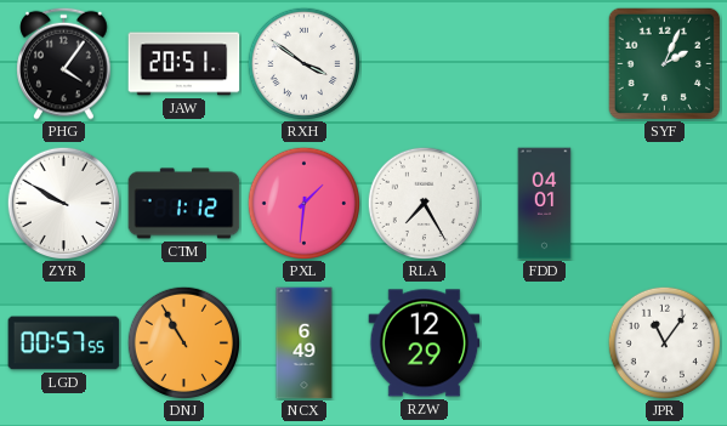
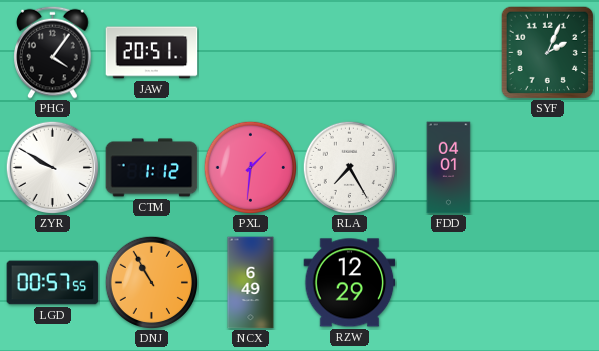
RXH: 3:51 -> none
JPR: 11:06 -> none
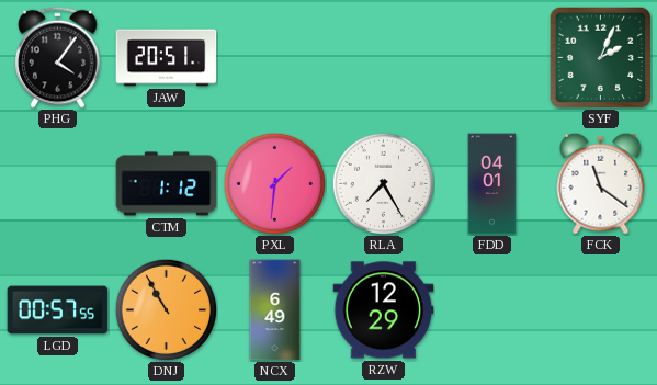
ZYR: 9:50 -> none
FCK: none -> 11:21
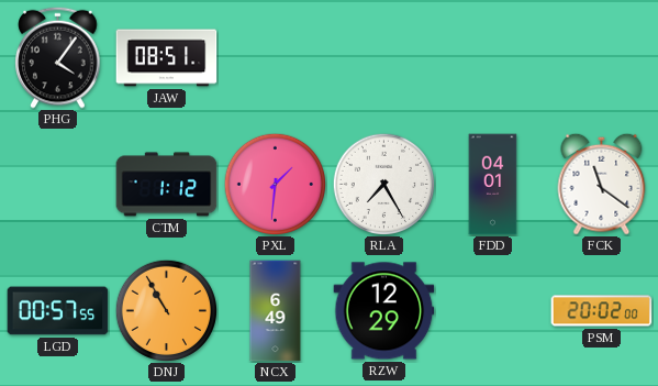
JAW: 20:51 -> 08:51
SYF: 2:04 -> none
PSM: none -> 20:02
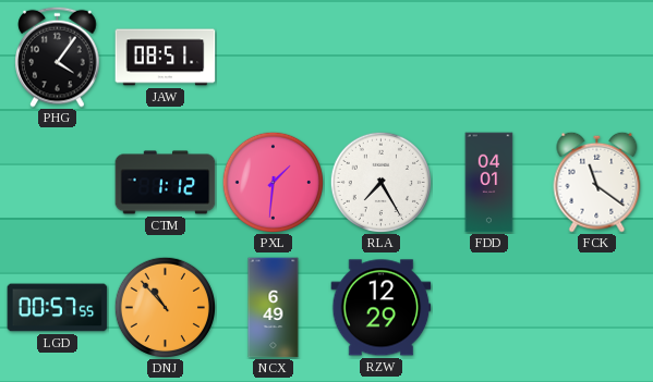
DNJ: 10:55 -> 10:53
PSM: 20:02 -> none
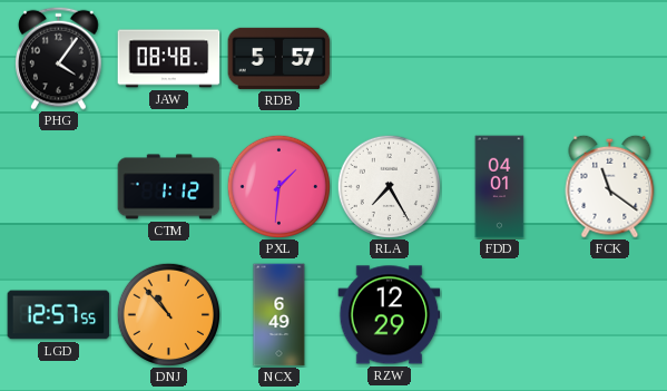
JAW: 08:51 -> 08:48
RDB: none -> 5:57
LGD: 00:57 -> 12:57
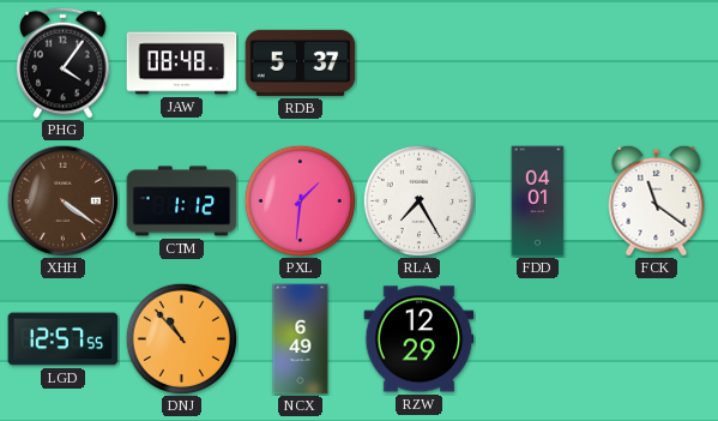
RDB: 5:57 -> 5:37
XHH: none -> 4:21
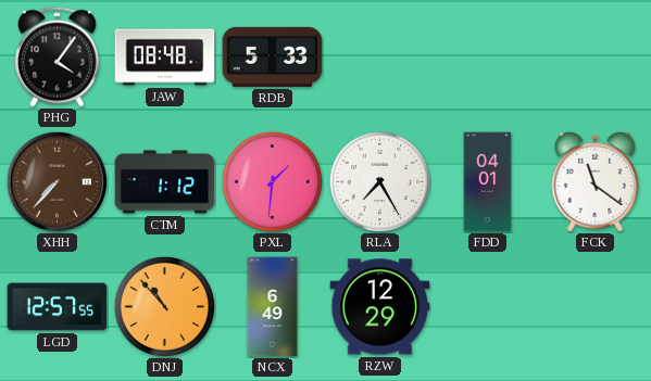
RDB: 5:37 -> 5:33
XHH: 4:21 -> 7:37
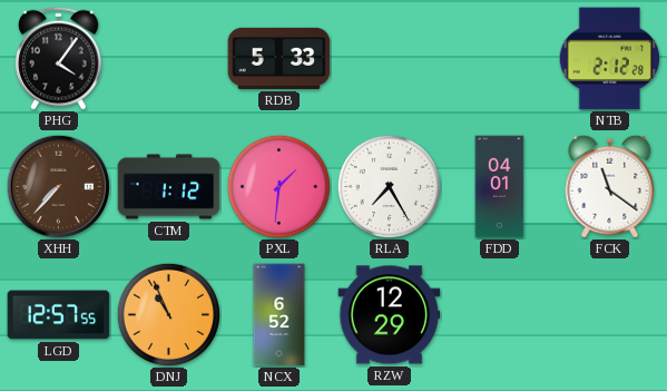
JAW: 08:48 -> none
NTB: none -> 2:12
DNJ: 10:53 -> 10:56
NCX: 6:49 -> 6:52
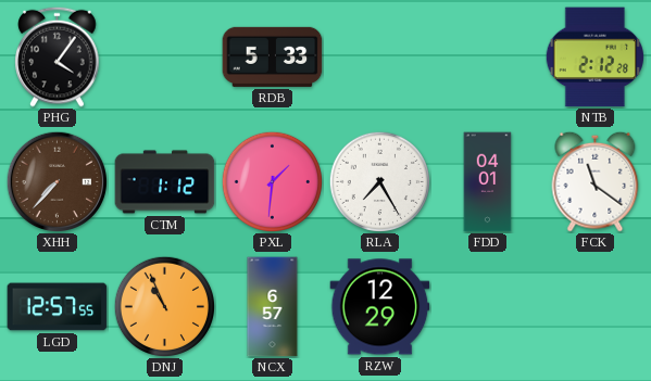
NCX: 6:52 -> 6:57
